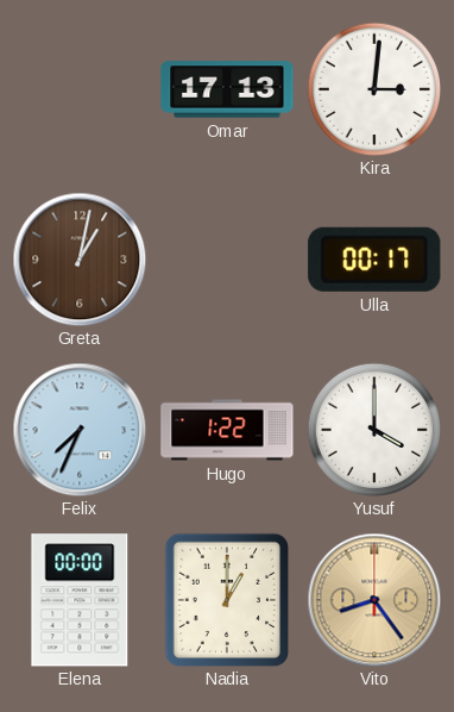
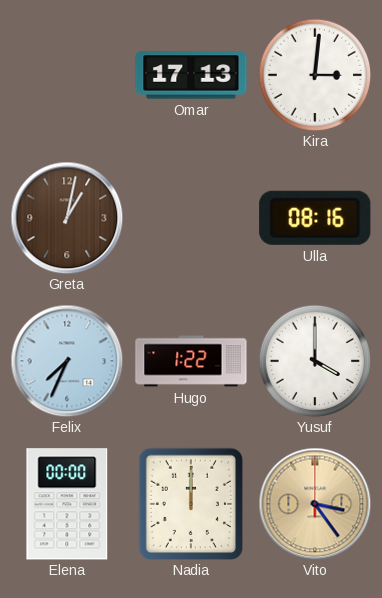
Ulla: 00:17 -> 08:16
Nadia: 1:00 -> 12:00
Vito: 8:24 -> 3:24
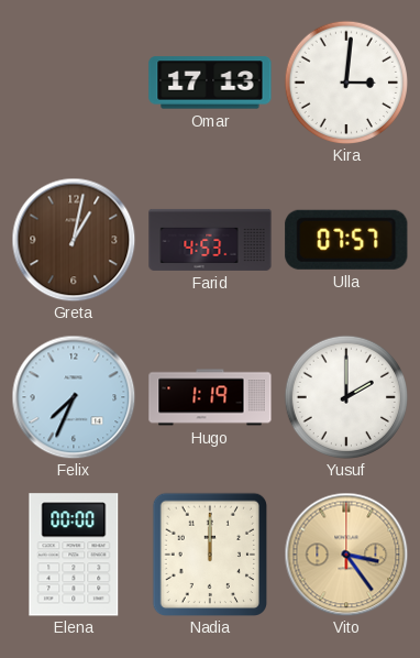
Farid: none -> 4:53
Ulla: 08:16 -> 07:57
Hugo: 1:22 -> 1:19
Yusuf: 4:00 -> 2:00
